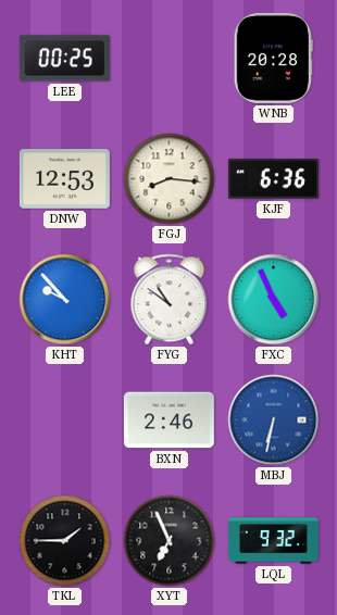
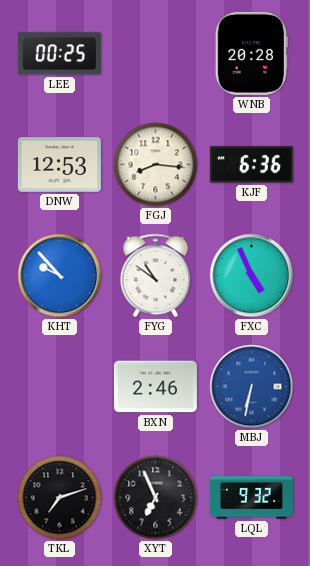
TKL: 1:45 -> 7:12
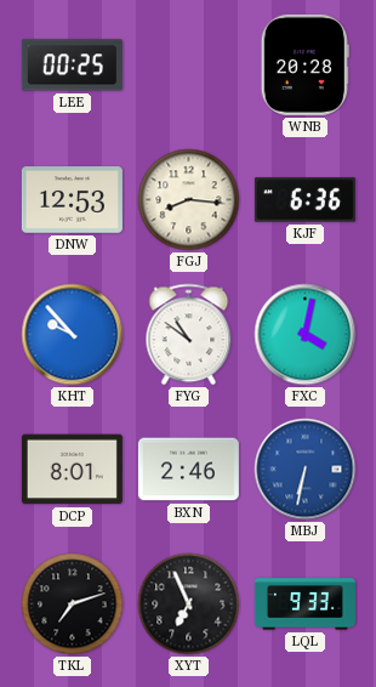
FXC: 4:56 -> 4:02
DCP: none -> 8:01
LQL: 9:32 -> 9:33
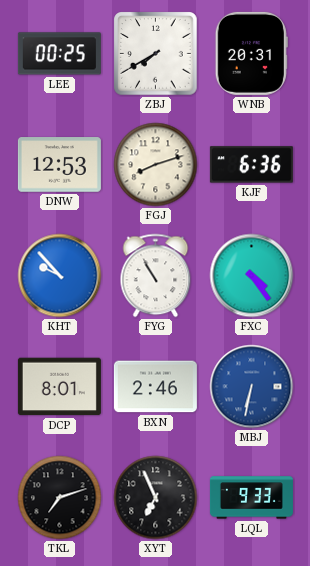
ZBJ: none -> 7:40
WNB: 20:28 -> 20:31
FGJ: 8:16 -> 8:12
FYG: 10:51 -> 10:55
FXC: 4:02 -> 4:24
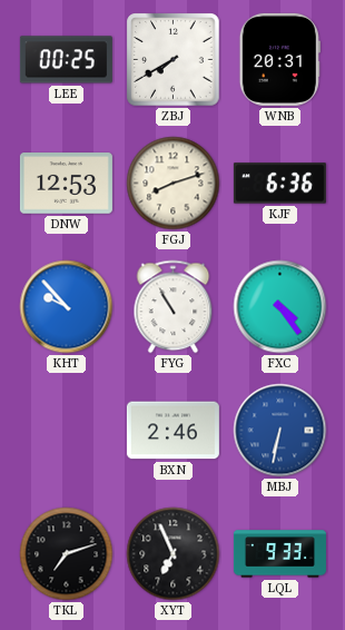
DCP: 8:01 -> none
